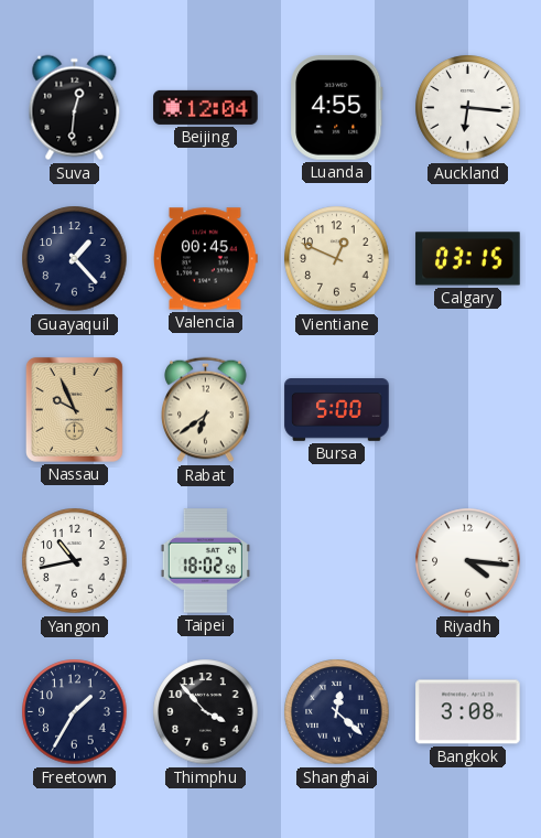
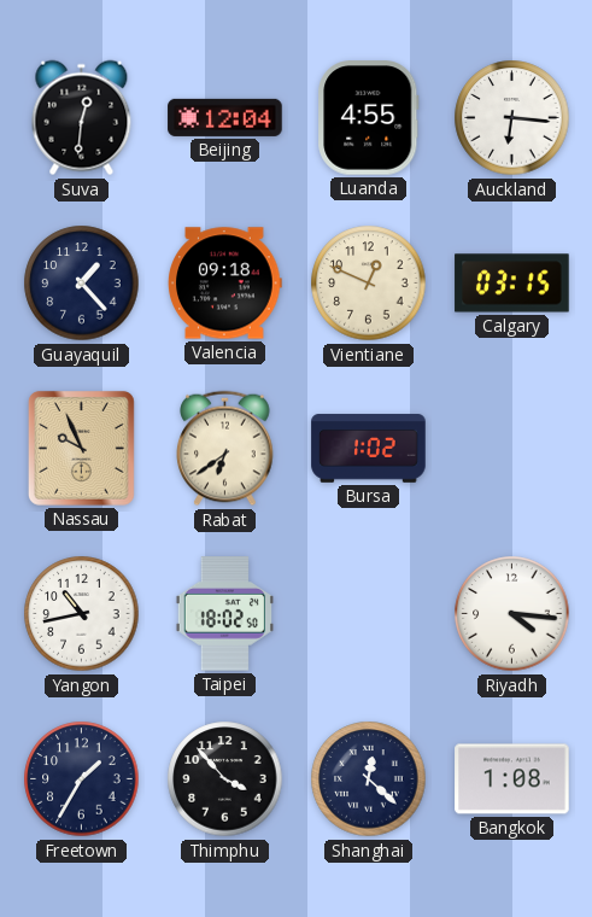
Valencia: 00:45 -> 09:18
Bursa: 5:00 -> 1:02
Bangkok: 3:08 -> 1:08
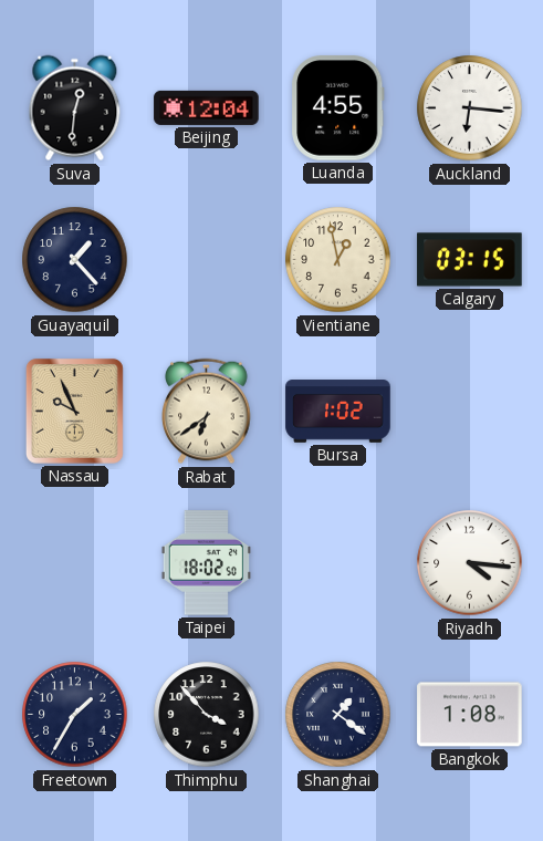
Valencia: 09:18 -> none
Vientiane: 12:49 -> 12:58
Yangon: 10:43 -> none
Shanghai: 12:22 -> 1:21
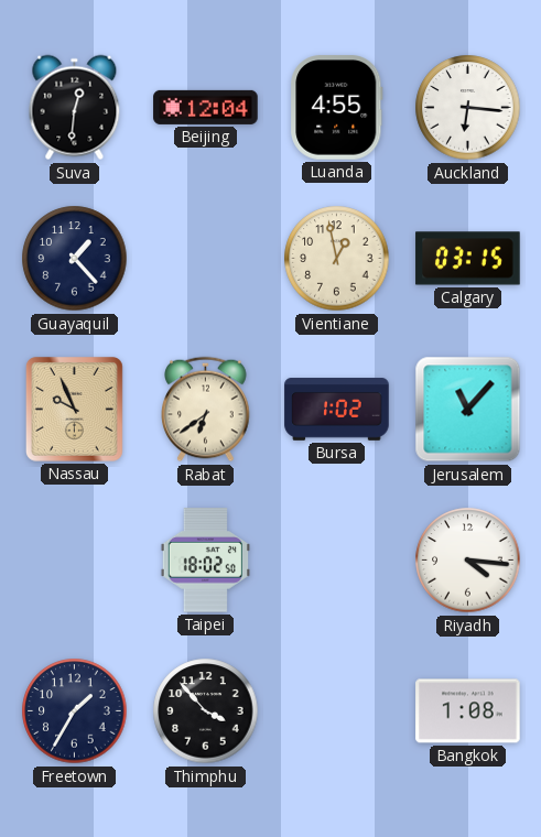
Jerusalem: none -> 11:07
Shanghai: 1:21 -> none
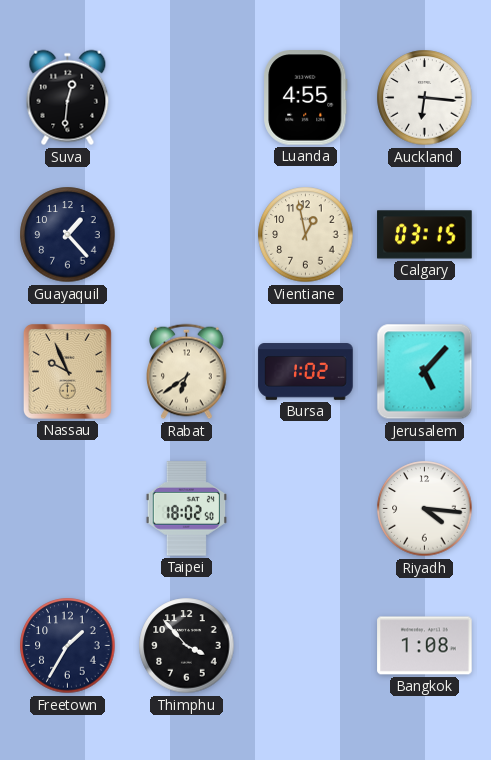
Beijing: 12:04 -> none
Jerusalem: 11:07 -> 5:07
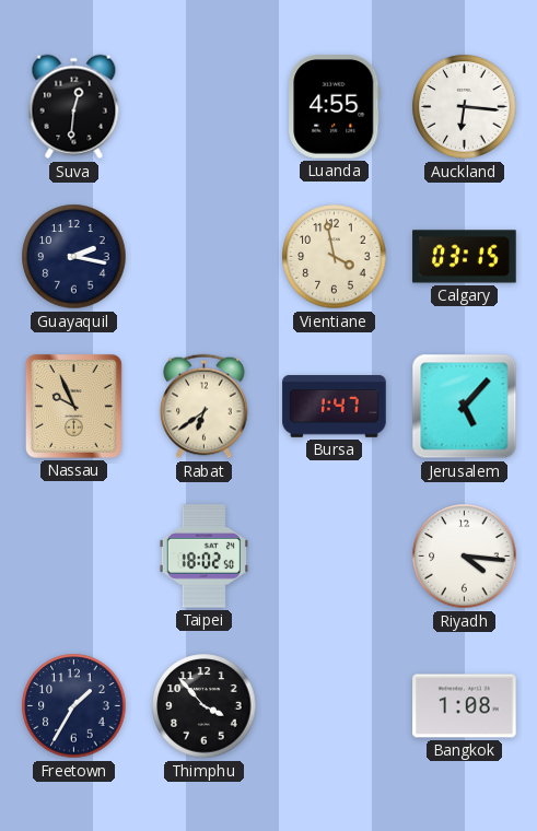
Guayaquil: 1:23 -> 2:17
Vientiane: 12:58 -> 3:58
Bursa: 1:02 -> 1:47
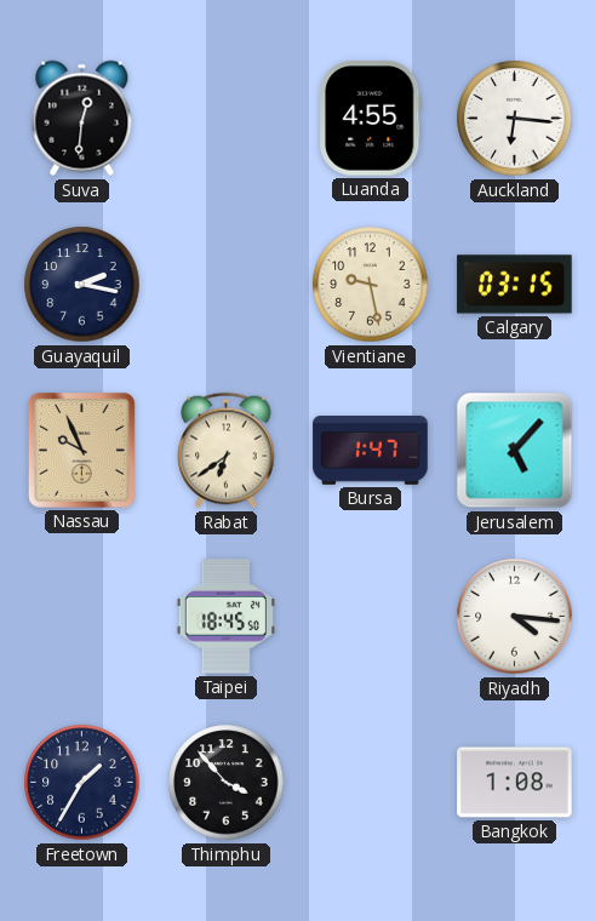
Vientiane: 3:58 -> 9:28
Taipei: 18:02 -> 18:45
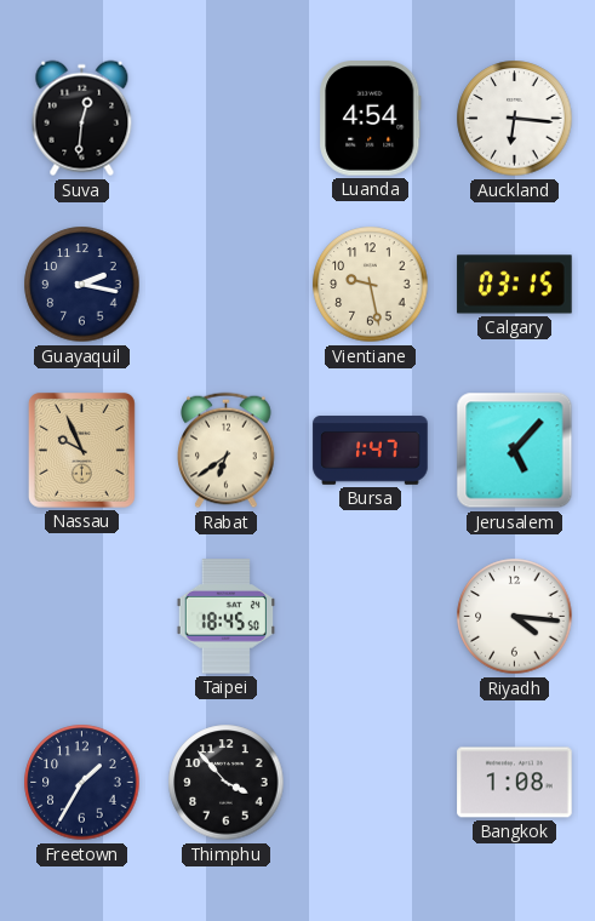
Luanda: 4:55 -> 4:54
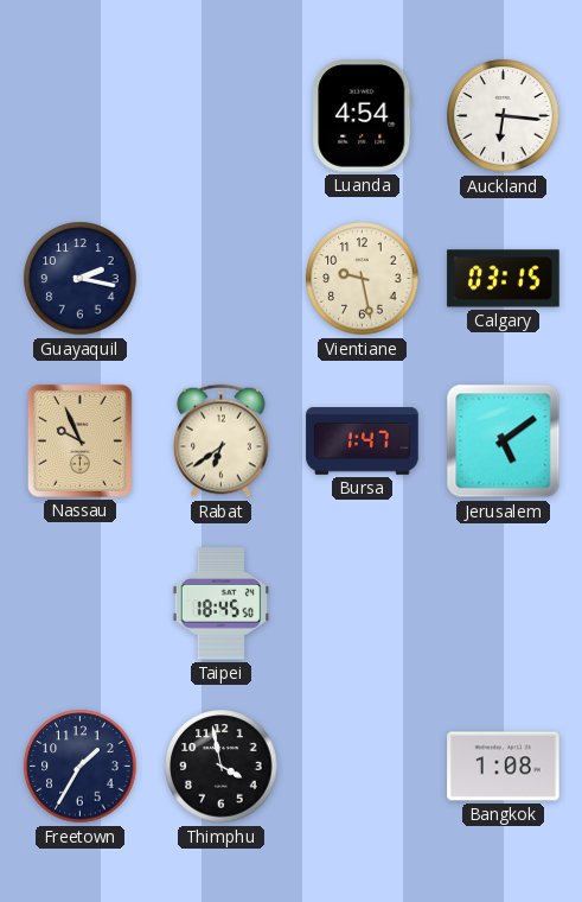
Suva: 12:31 -> none
Jerusalem: 5:07 -> 5:09
Riyadh: 4:16 -> none
Thimphu: 3:53 -> 3:58
